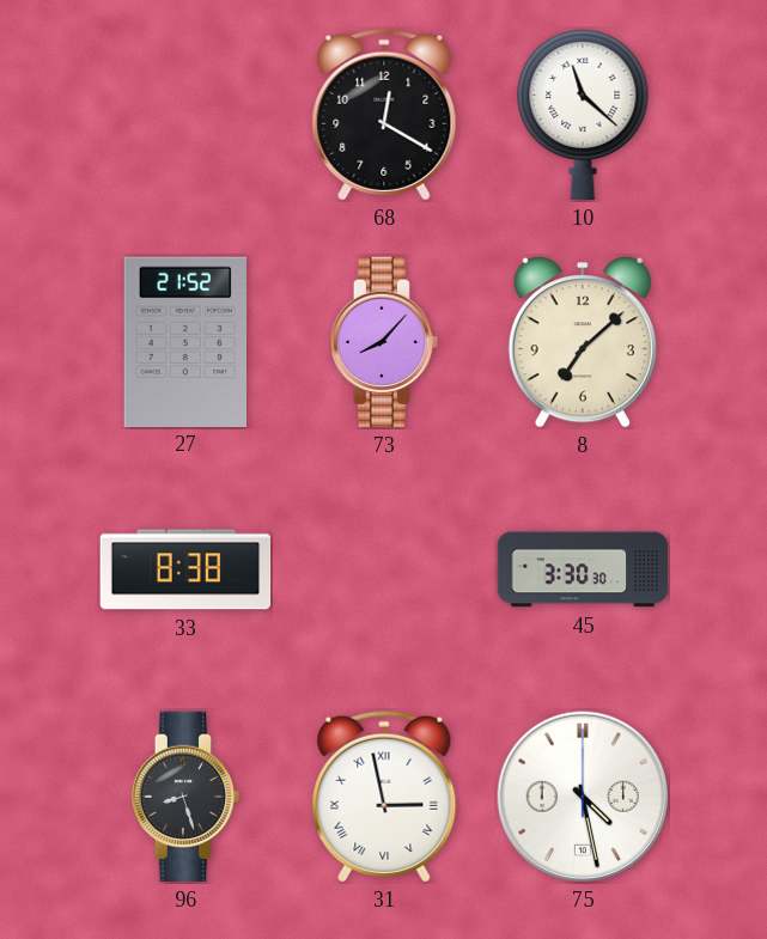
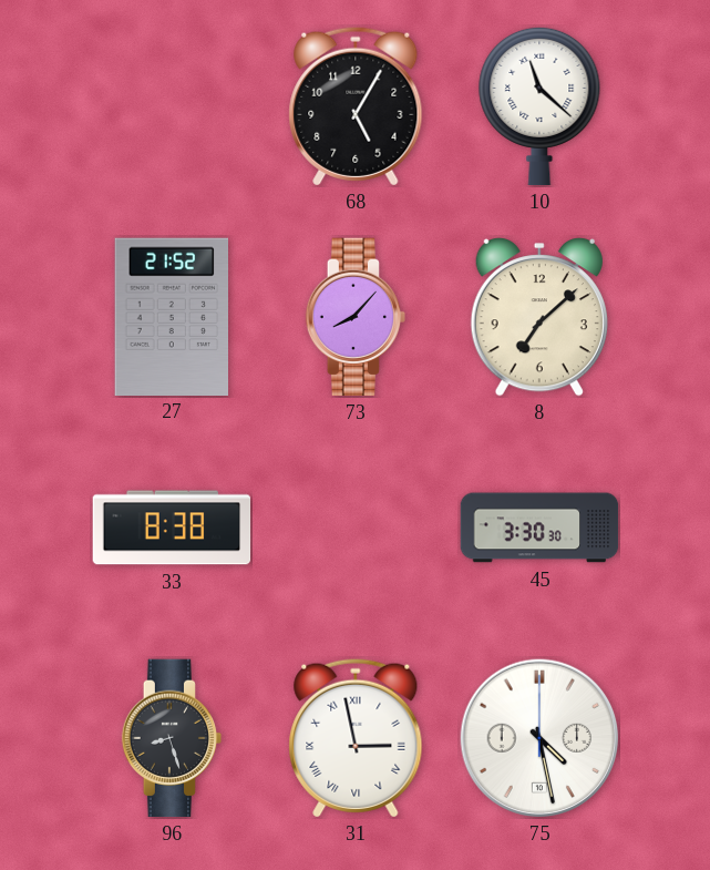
68: 12:20 -> 5:05
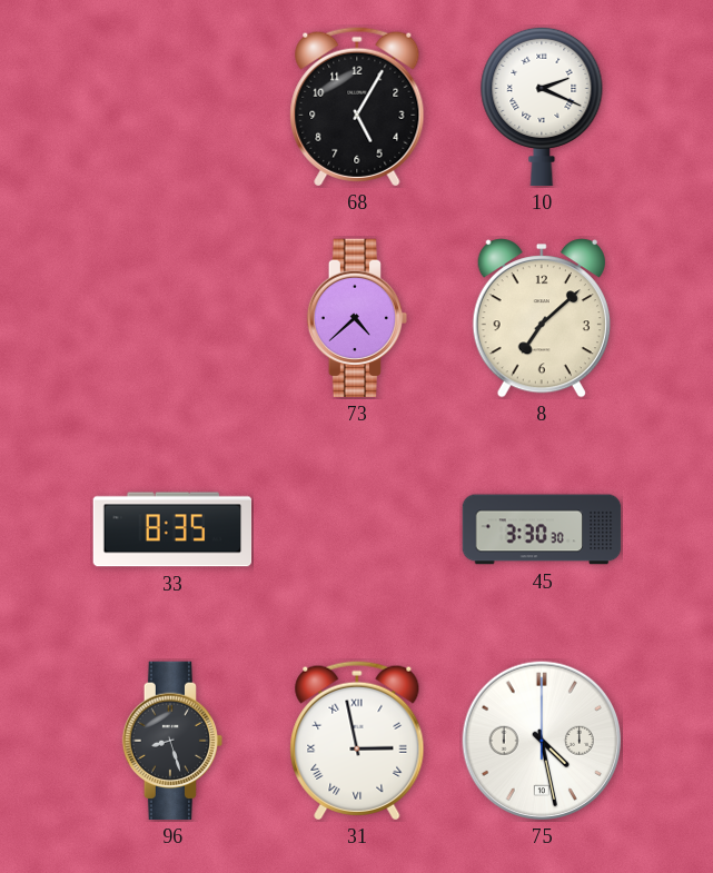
10: 11:22 -> 2:19
27: 21:52 -> none
73: 8:07 -> 4:38
33: 8:38 -> 8:35
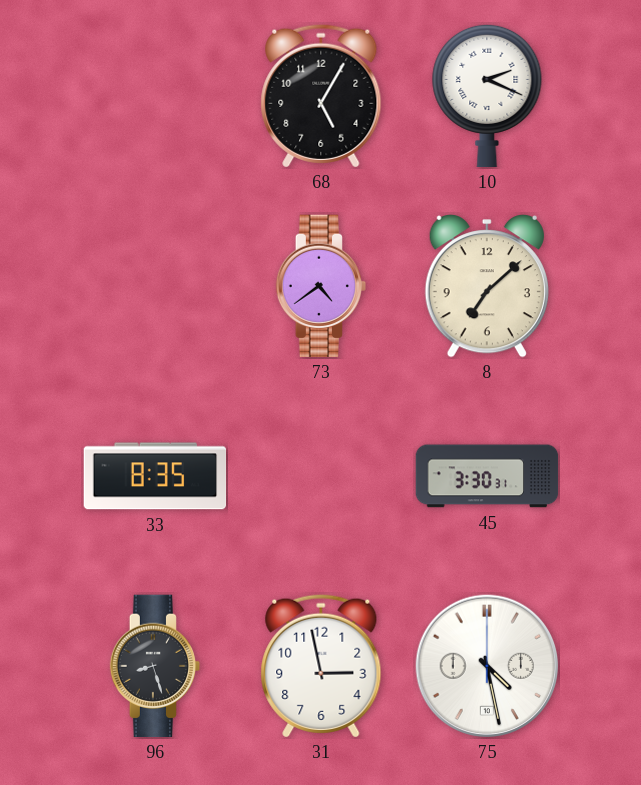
73: 4:38 -> 4:39
45: 3:30:30 -> 3:30:31
31 numerals: Roman -> Arabic
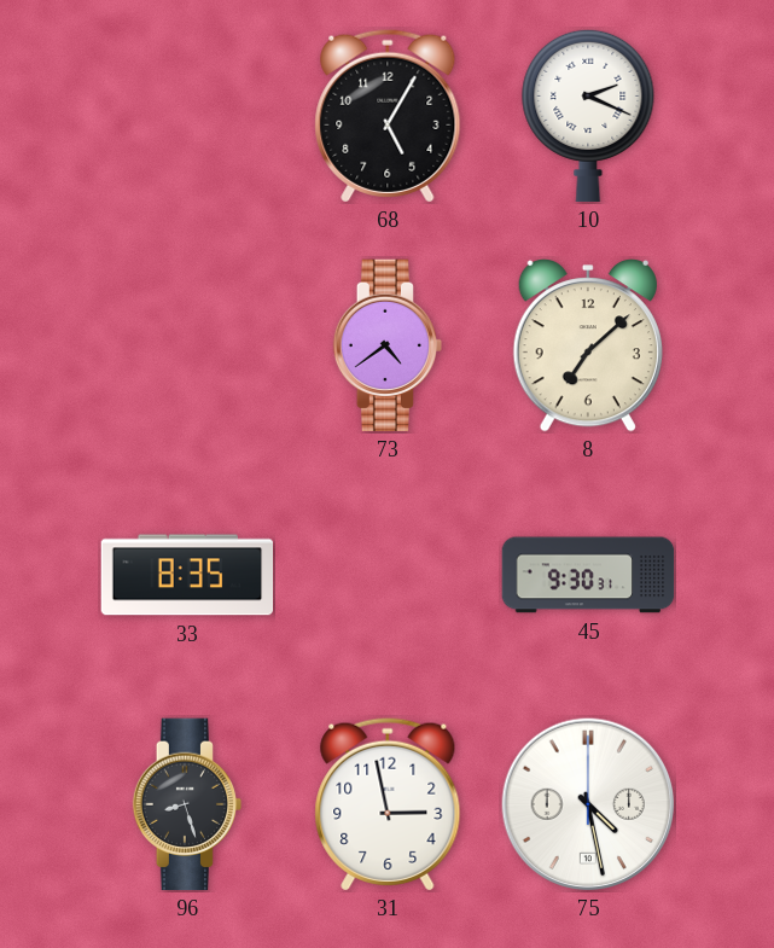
45: 3:30 -> 9:30
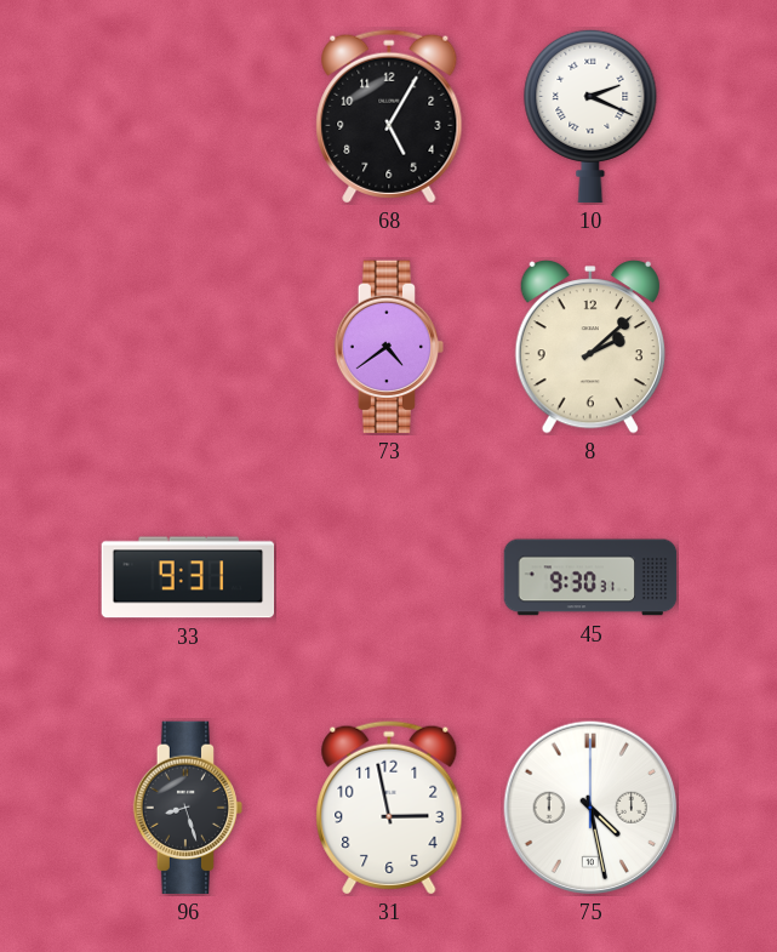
8: 7:08 -> 2:08
33: 8:35 -> 9:31
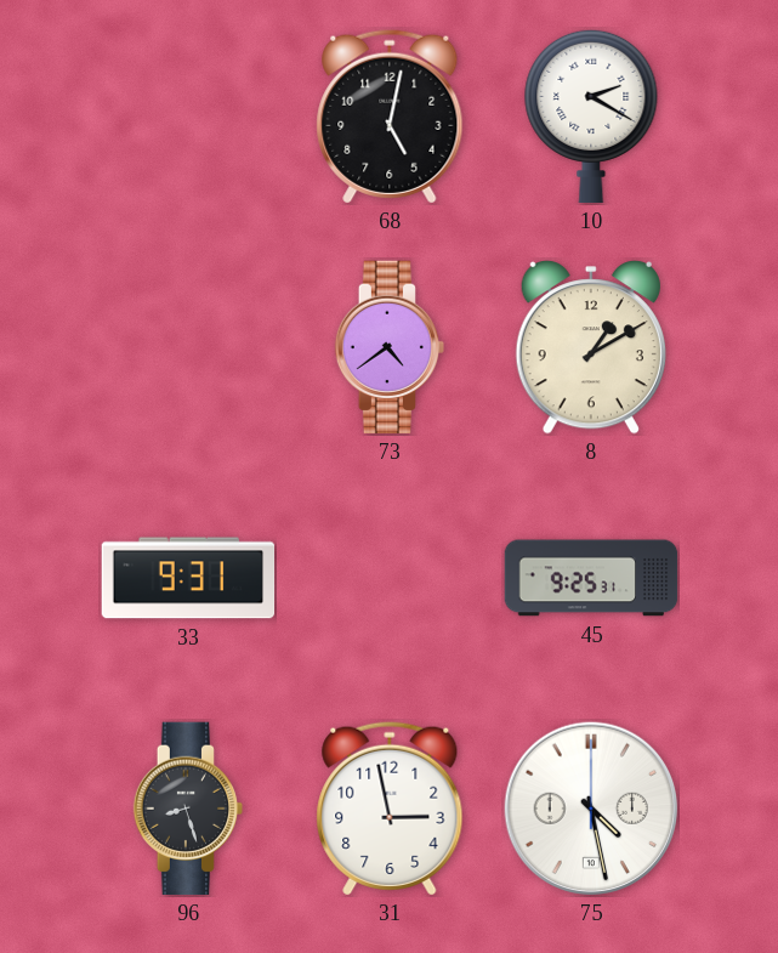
68: 5:05 -> 5:02
10: 2:19 -> 2:20
8: 2:08 -> 1:10
45: 9:30 -> 9:25
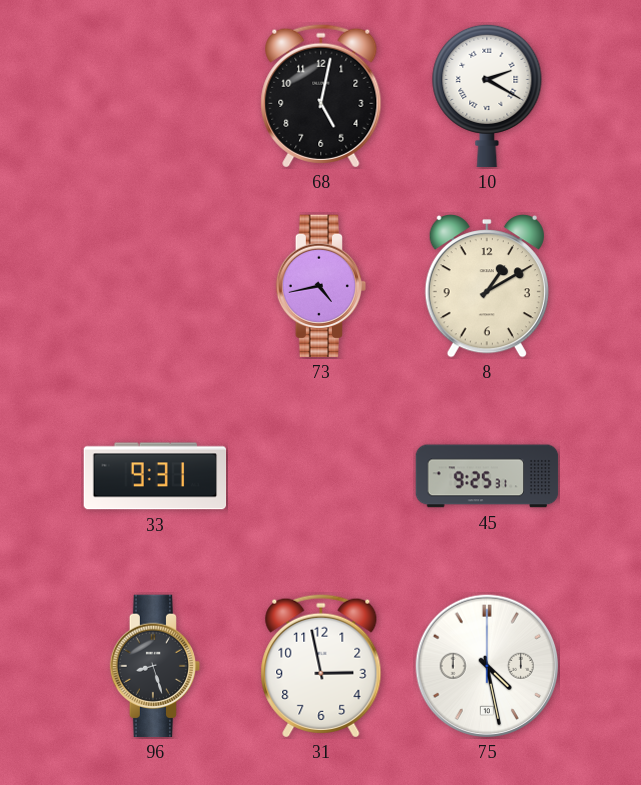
73: 4:39 -> 4:43
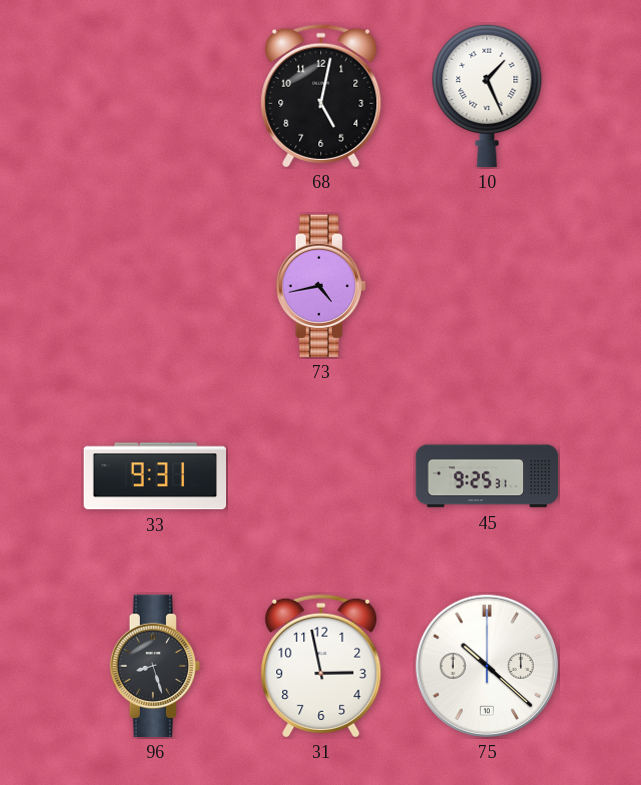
10: 2:20 -> 1:26
8: 1:10 -> none
75: 4:28 -> 10:22
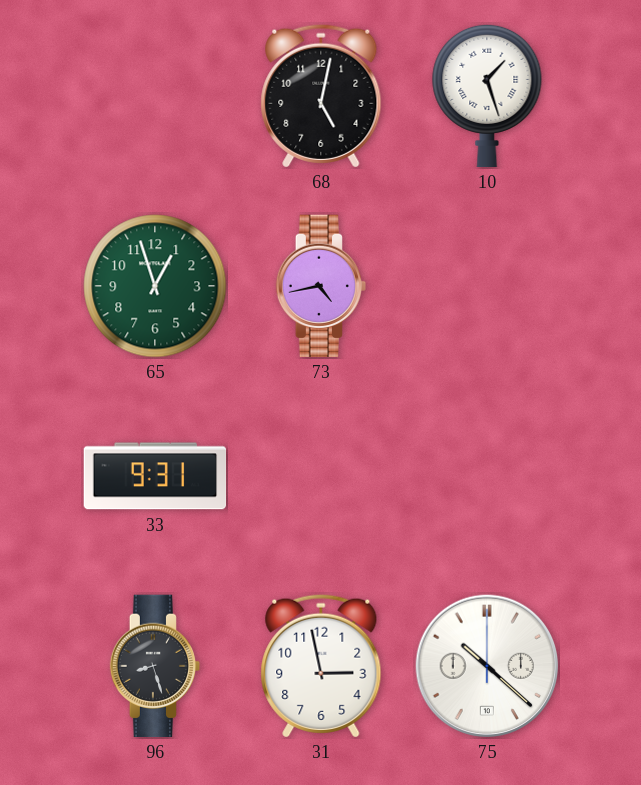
10: 1:26 -> 1:27
65: none -> 12:57
45: 9:25 -> none
